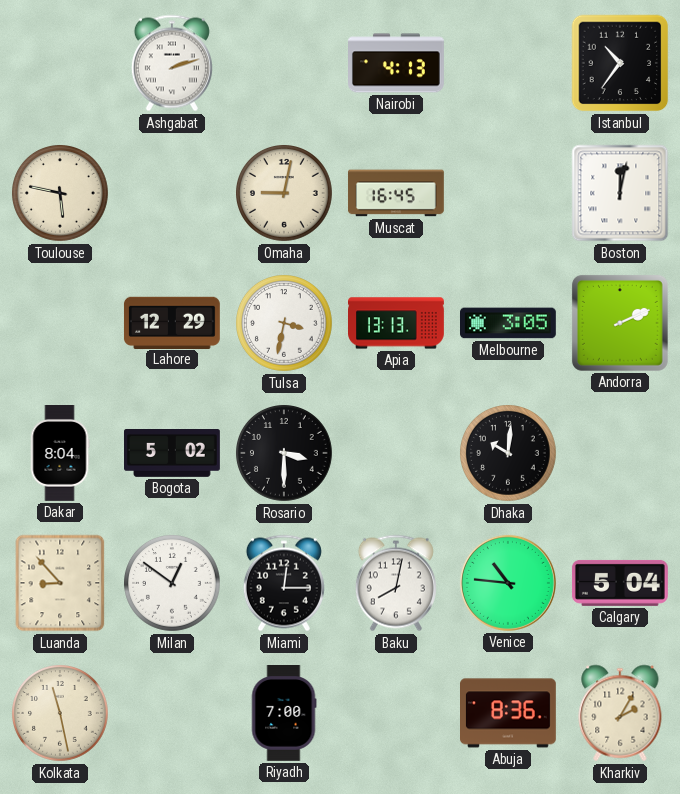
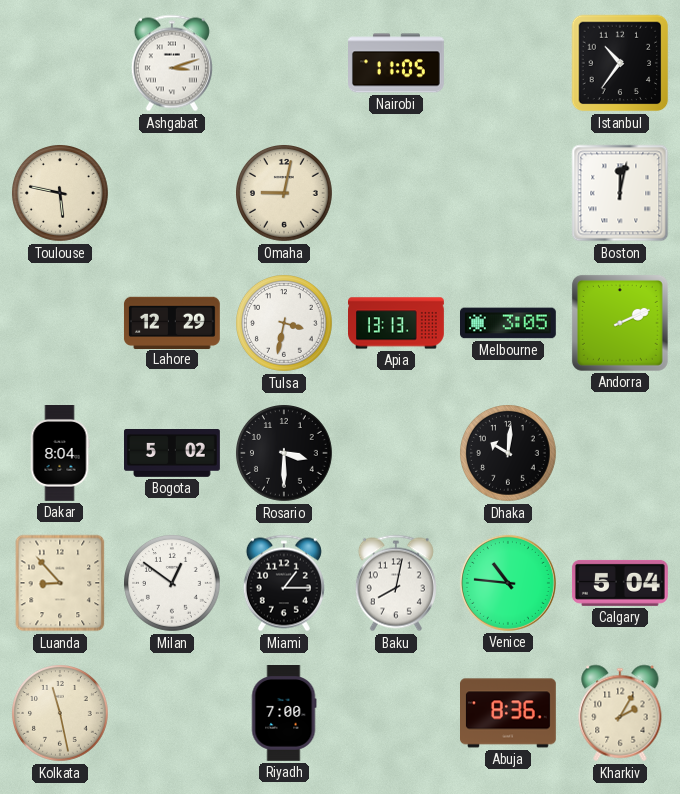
Ashgabat: 2:12 -> 3:12
Nairobi: 4:13 -> 11:05
Muscat: 16:45 -> none
Miami: 12:15 -> 1:15
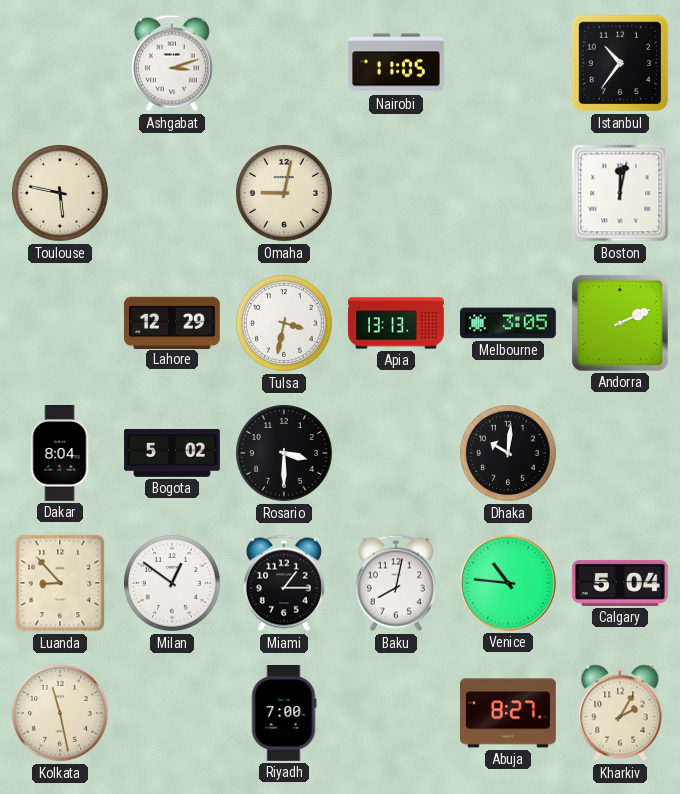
Abuja: 8:36 -> 8:27
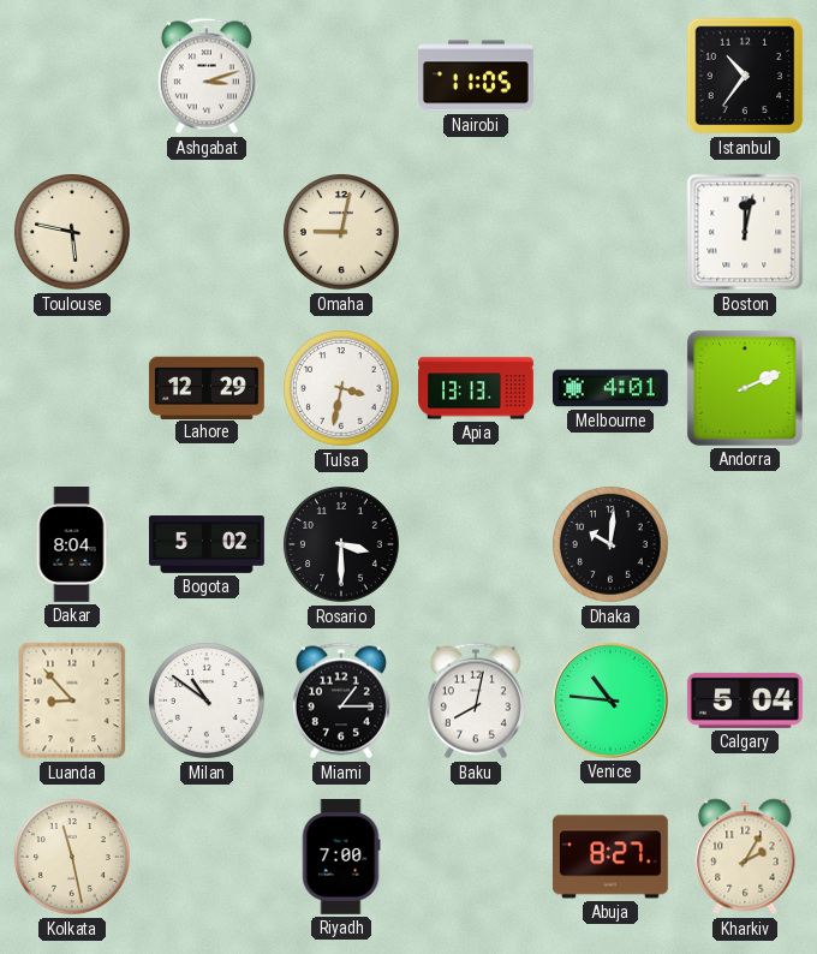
Melbourne: 3:05 -> 4:01
Milan: 12:51 -> 10:51
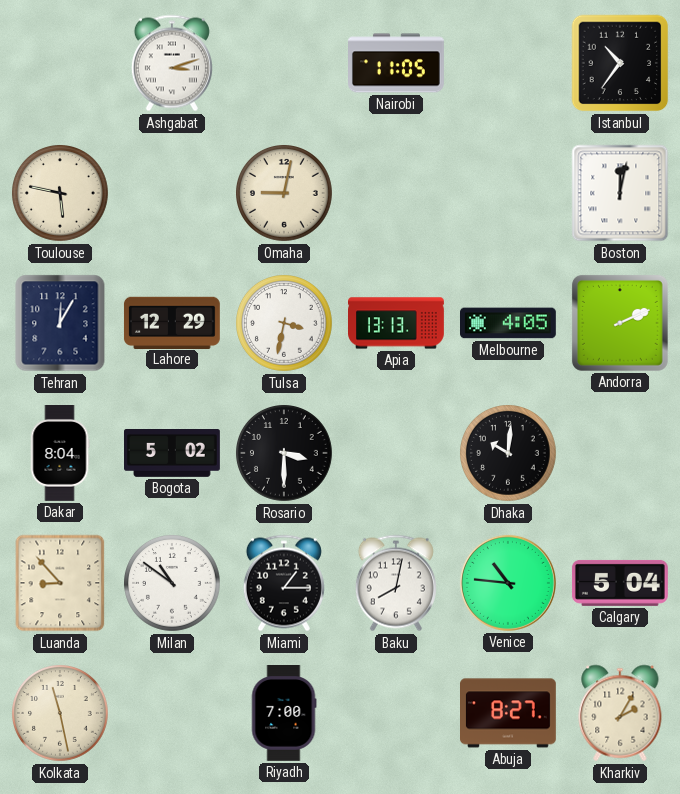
Tehran: none -> 12:05
Melbourne: 4:01 -> 4:05
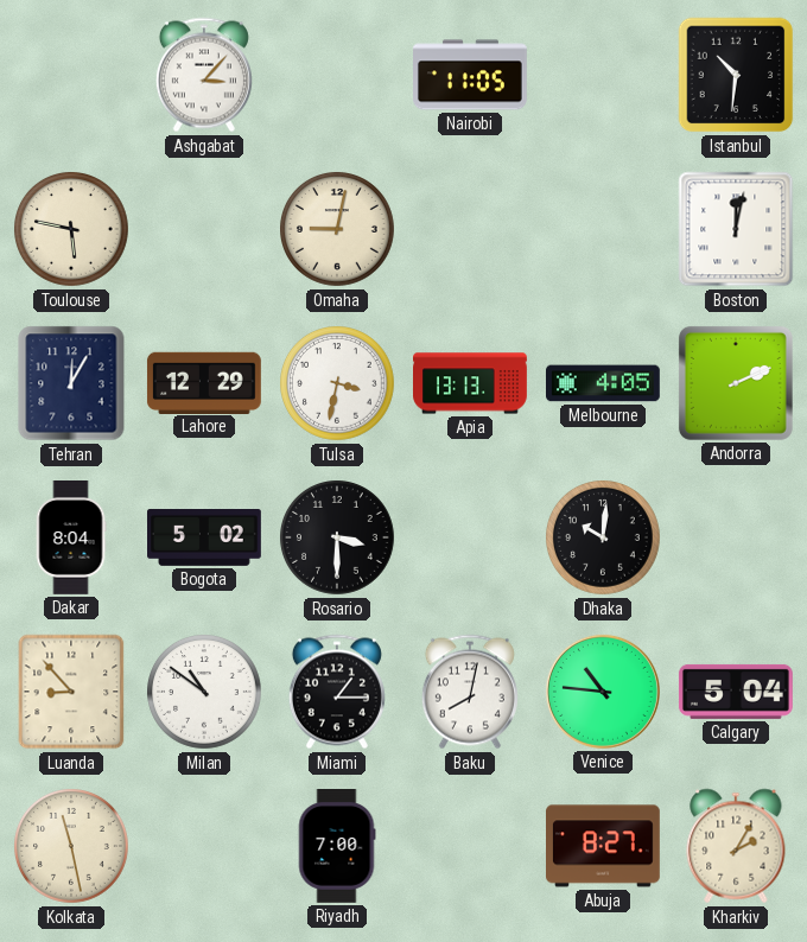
Ashgabat: 3:12 -> 3:07
Istanbul: 10:36 -> 10:31
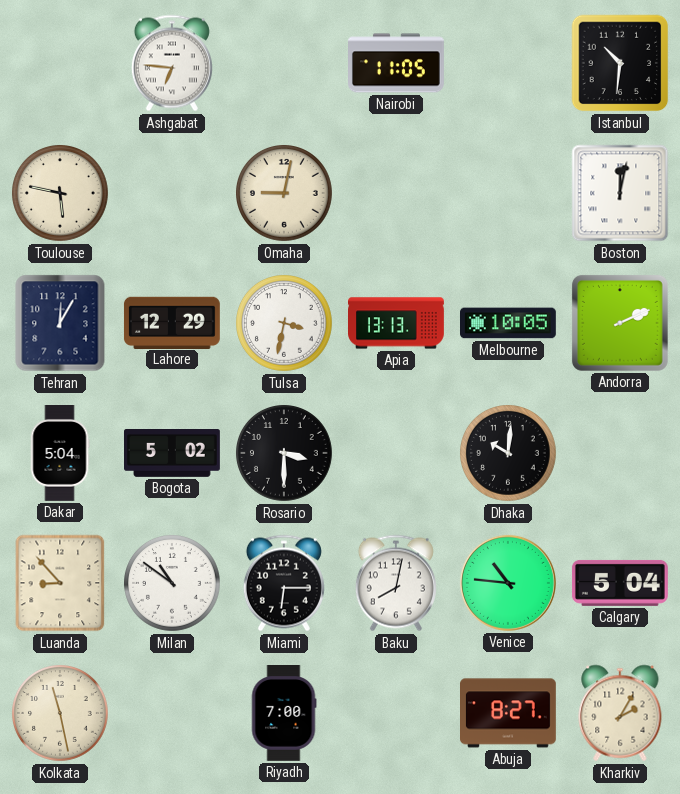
Ashgabat: 3:07 -> 6:46
Melbourne: 4:05 -> 10:05
Dakar: 8:04 -> 5:04
Miami: 1:15 -> 6:15
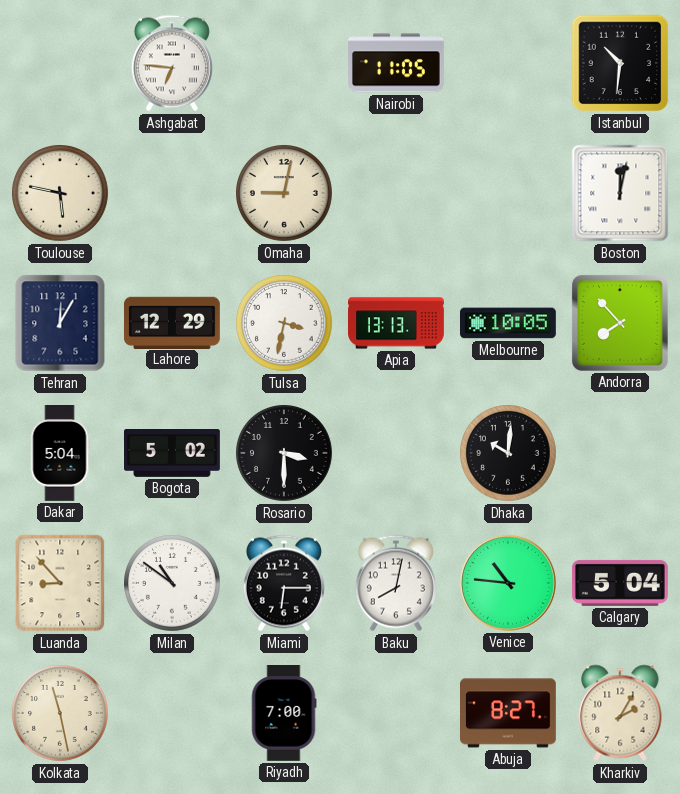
Andorra: 2:11 -> 7:53
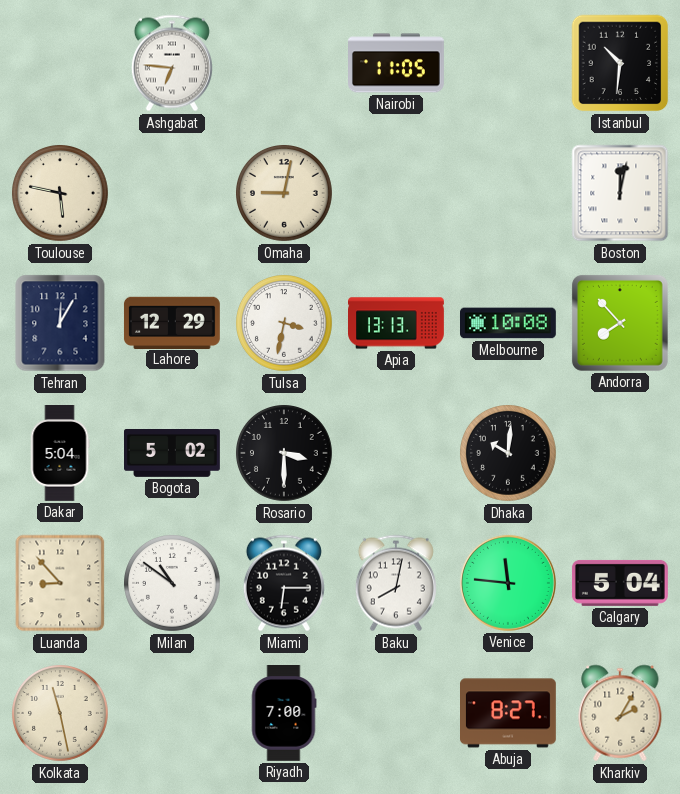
Melbourne: 10:05 -> 10:08
Venice: 10:46 -> 11:46
